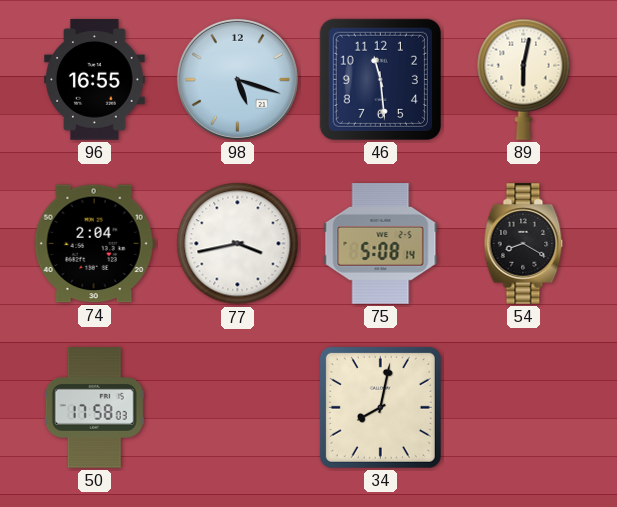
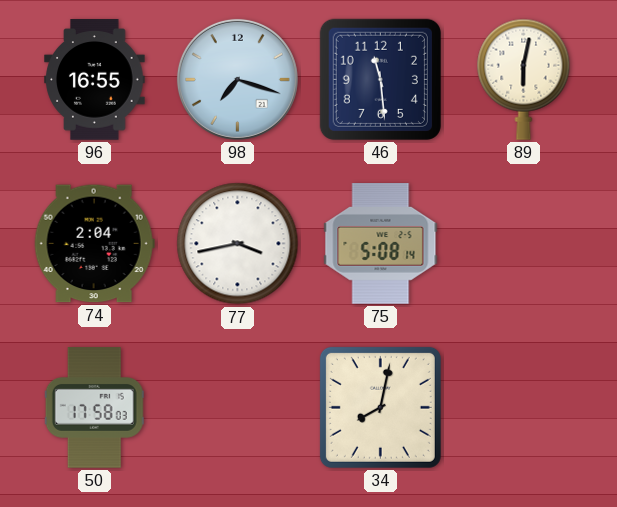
98: 5:18 -> 7:18
54: 8:20 -> none
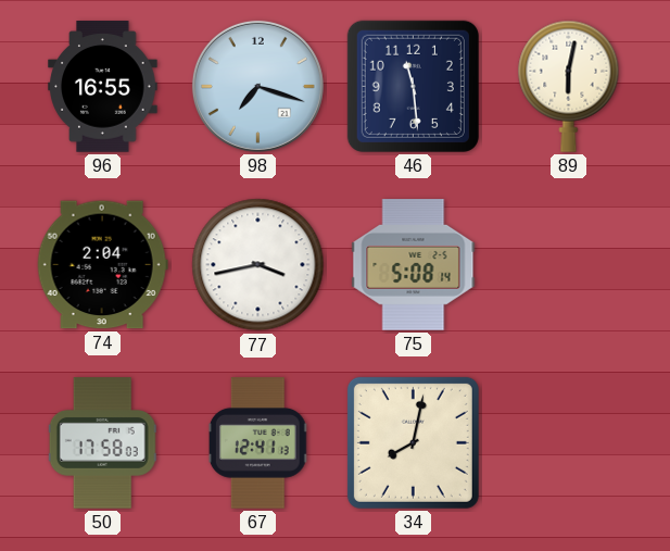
67: none -> 12:41
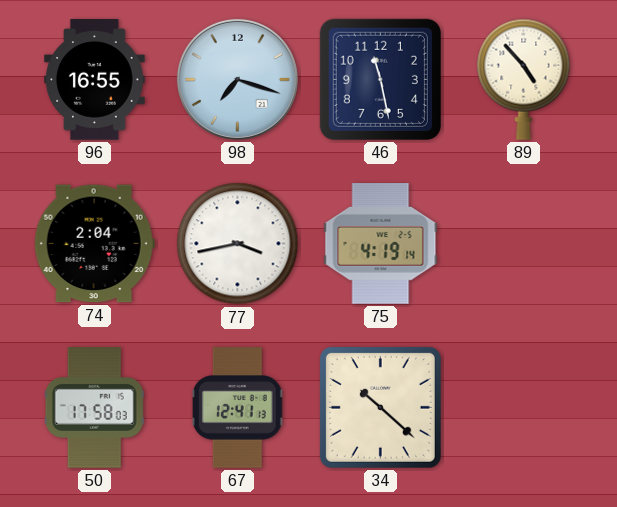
46: 11:29 -> 11:28
89: 6:02 -> 4:53
75: 5:08 -> 4:19
34: 8:02 -> 10:22
